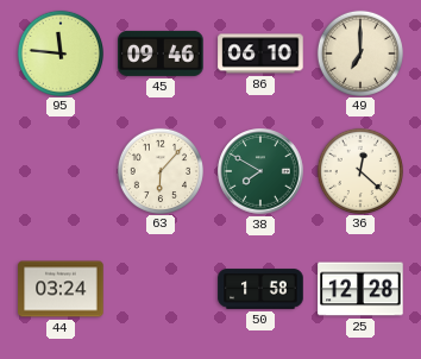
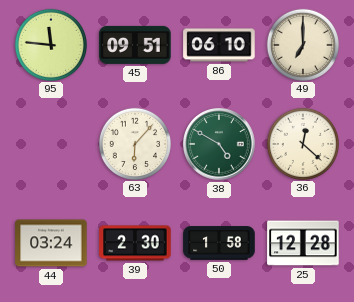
45: 09:46 -> 09:51
38: 7:50 -> 4:50
39: none -> 2:30
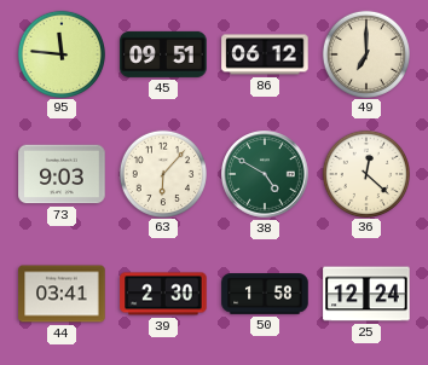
86: 06:10 -> 06:12
73: none -> 9:03
44: 03:24 -> 03:41
25: 12:28 -> 12:24
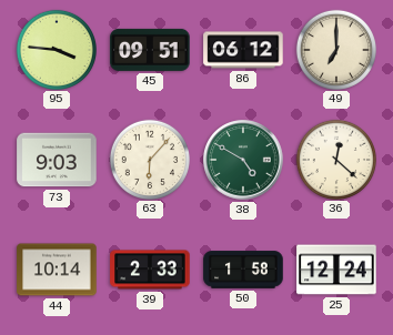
95: 11:46 -> 3:46
44: 03:41 -> 10:14
39: 2:30 -> 2:33
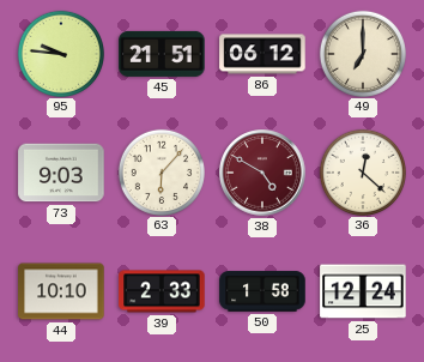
95: 3:46 -> 9:46
45: 09:51 -> 21:51
38 dial: green -> burgundy
44: 10:14 -> 10:10
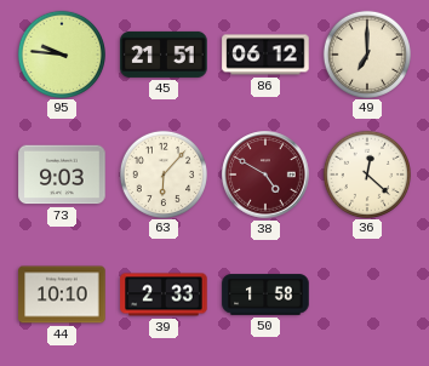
25: 12:24 -> none
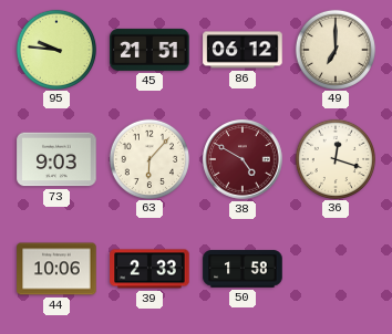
36: 12:22 -> 12:18
44: 10:10 -> 10:06
